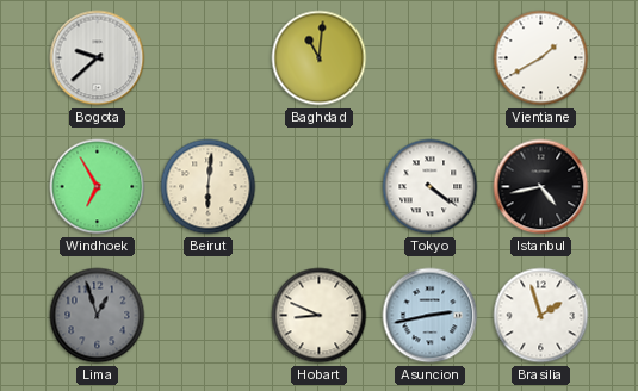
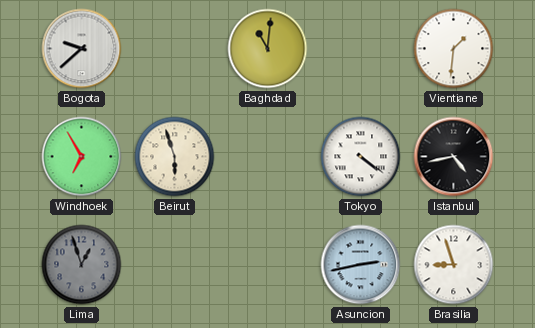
Vientiane: 1:40 -> 1:31
Beirut: 6:01 -> 5:57
Hobart: 8:49 -> none
Brasilia: 1:57 -> 8:57
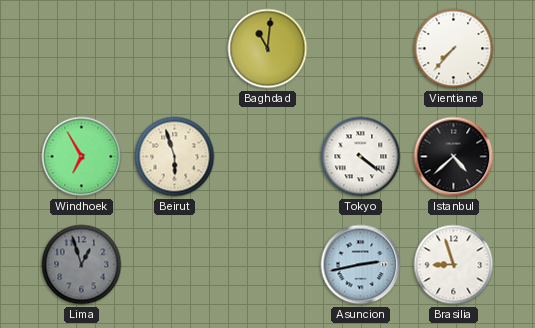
Bogota: 9:38 -> none
Vientiane: 1:31 -> 7:37
Istanbul: 4:43 -> 4:38
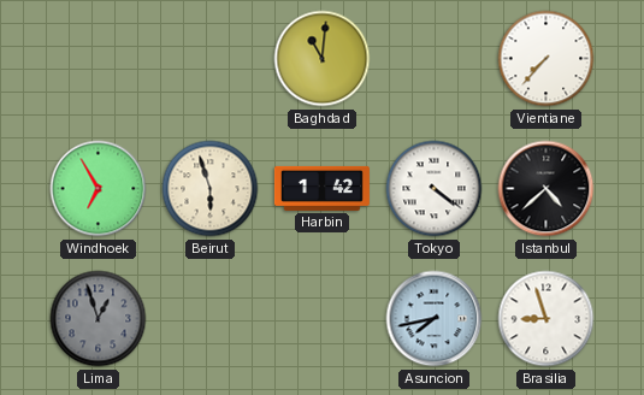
Harbin: none -> 1:42
Asuncion: 2:43 -> 7:43
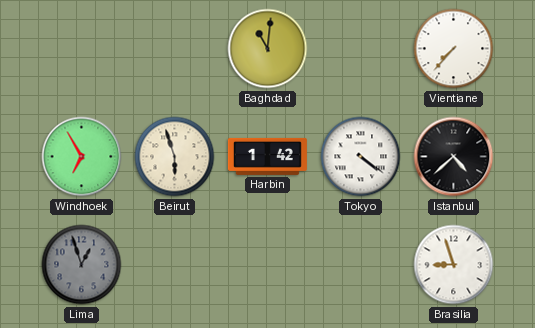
Asuncion: 7:43 -> none
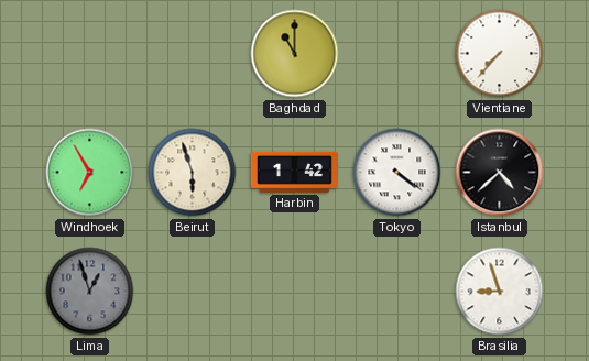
Baghdad: 11:01 -> 11:00
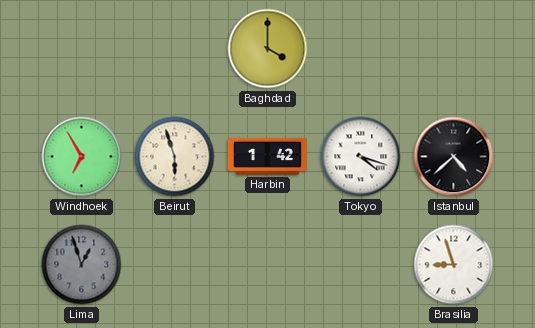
Baghdad: 11:00 -> 4:00
Vientiane: 7:37 -> none
Tokyo: 4:21 -> 4:18
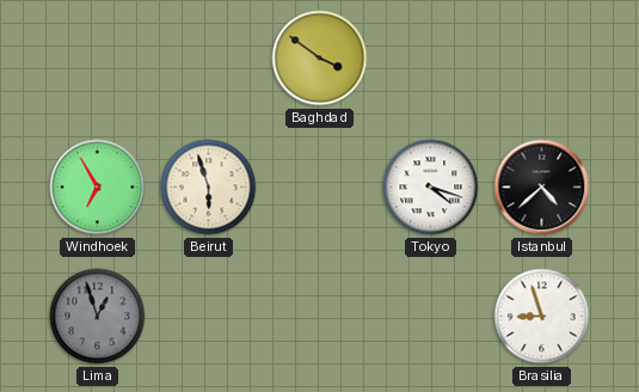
Baghdad: 4:00 -> 3:51
Harbin: 1:42 -> none
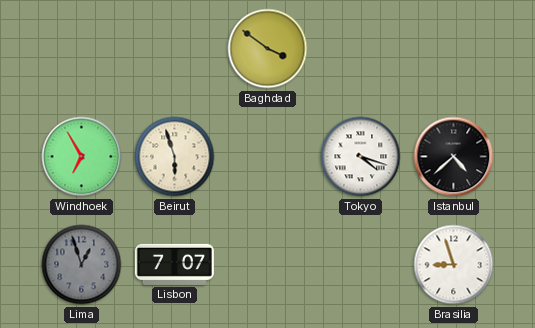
Lisbon: none -> 7:07
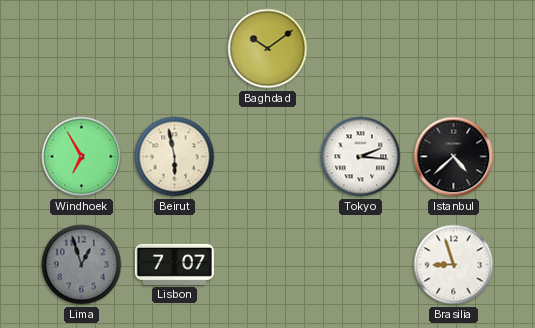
Baghdad: 3:51 -> 10:09
Beirut: 5:57 -> 5:58
Tokyo: 4:18 -> 2:16
